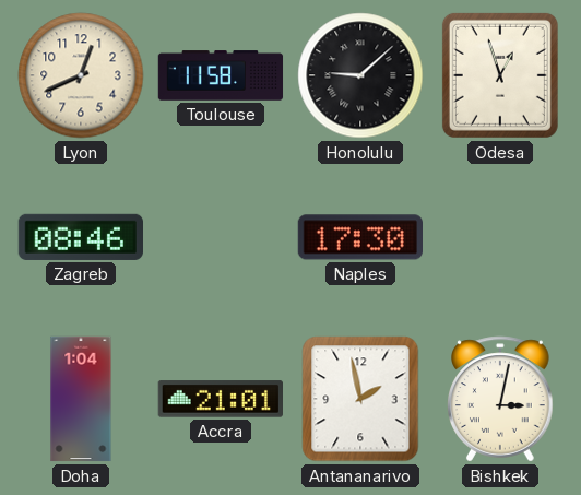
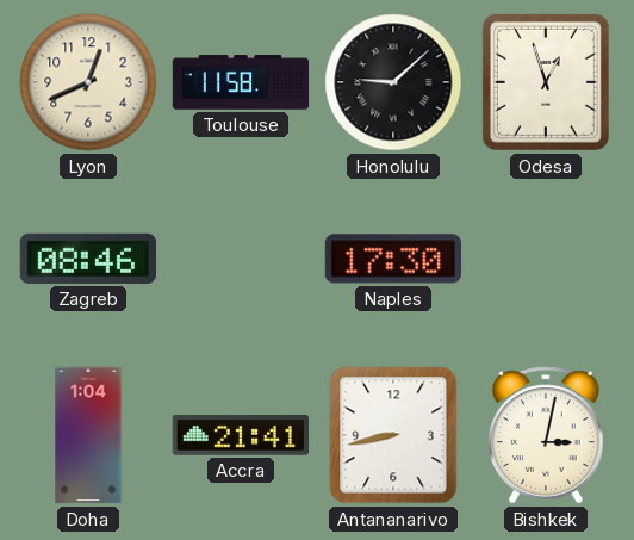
Accra: 21:01 -> 21:41
Antananarivo: 1:58 -> 8:43
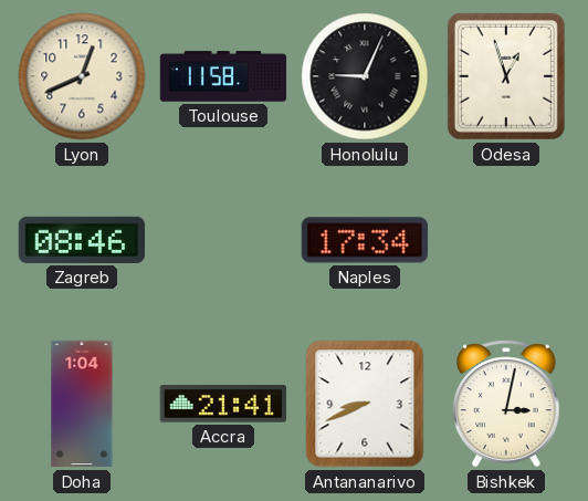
Honolulu: 9:08 -> 9:04
Naples: 17:30 -> 17:34
Antananarivo: 8:43 -> 8:41
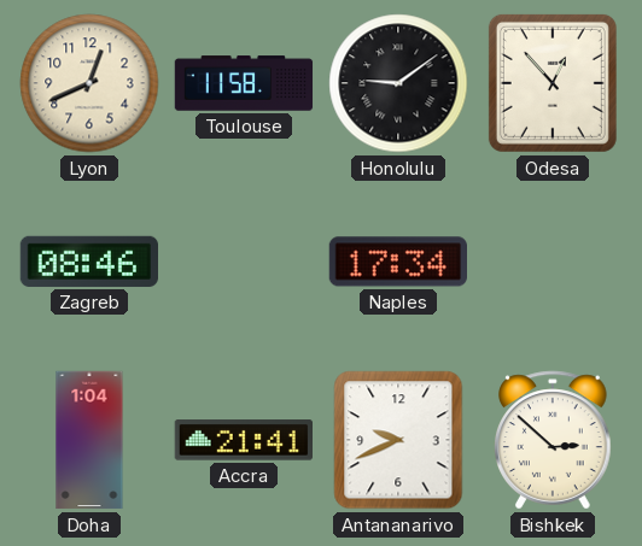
Honolulu: 9:04 -> 9:09
Odesa: 12:57 -> 12:53
Antananarivo: 8:41 -> 9:41
Bishkek: 3:02 -> 2:52
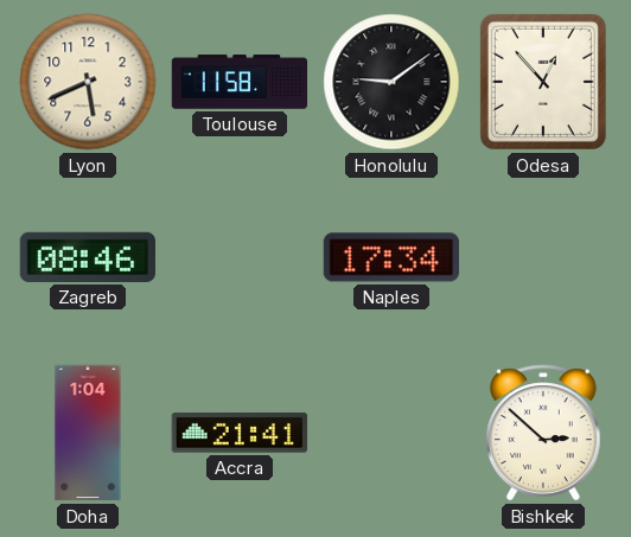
Lyon: 12:41 -> 5:41
Antananarivo: 9:41 -> none
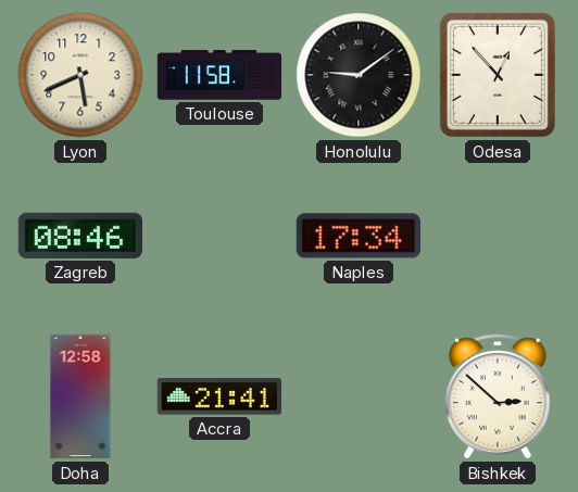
Doha: 1:04 -> 12:58
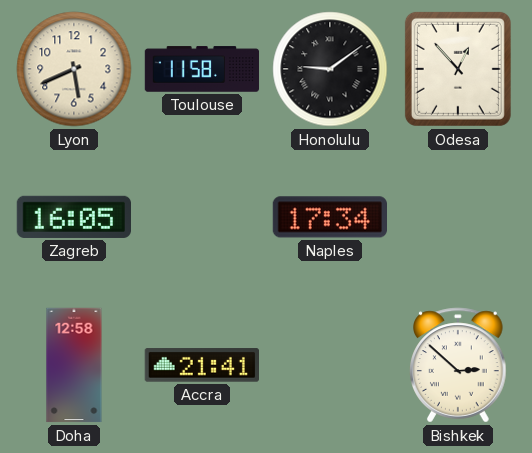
Zagreb: 08:46 -> 16:05
